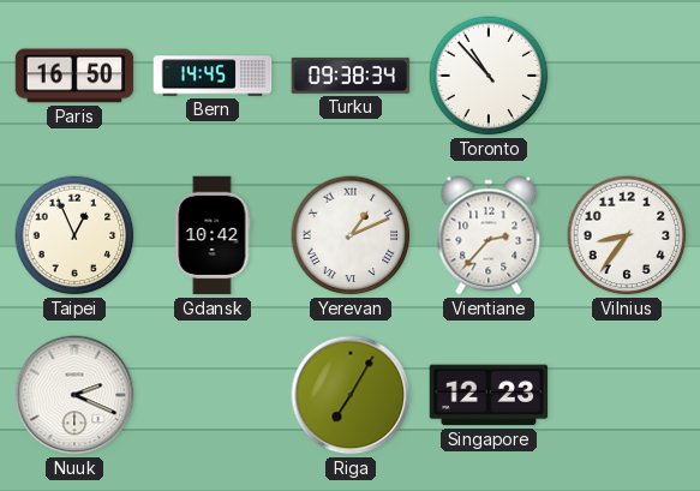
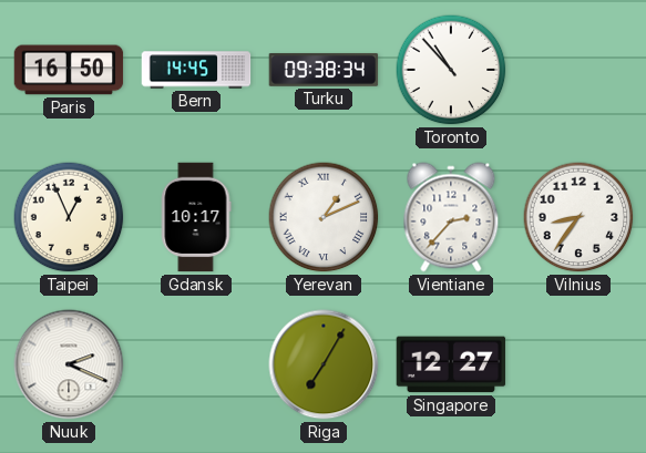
Gdansk: 10:42 -> 10:17
Singapore: 12:23 -> 12:27
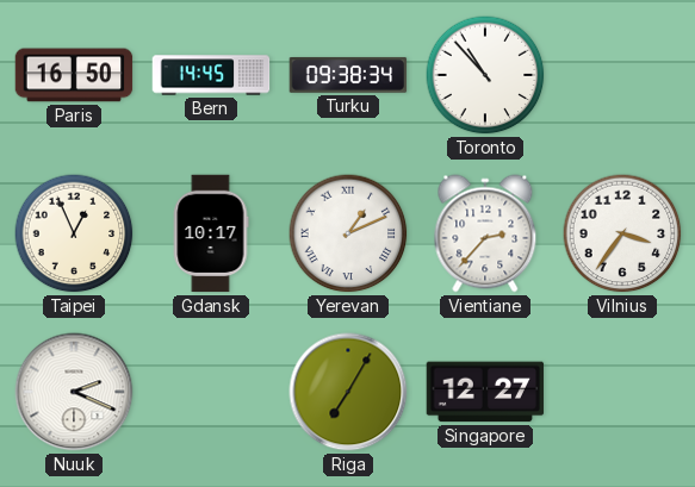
Vilnius: 8:36 -> 3:36
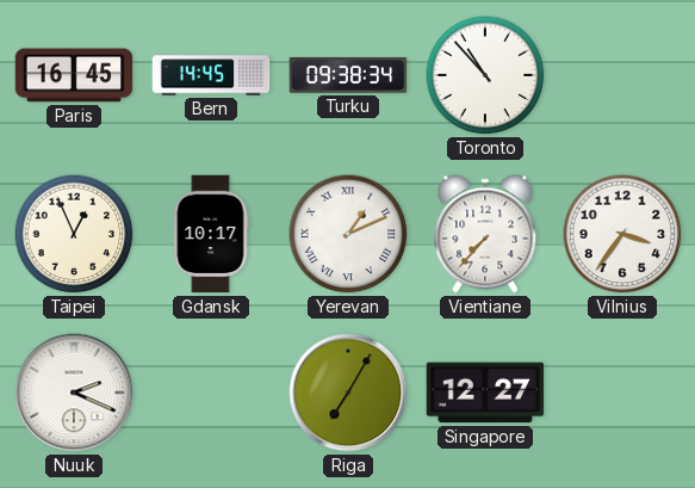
Paris: 16:50 -> 16:45
Vientiane: 2:37 -> 7:37
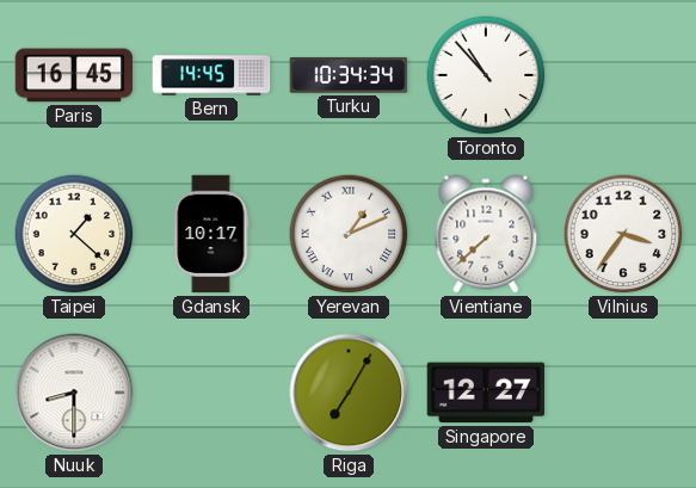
Turku: 09:38 -> 10:34
Taipei: 12:56 -> 1:22
Vientiane: 7:37 -> 7:38
Nuuk: 2:19 -> 8:30
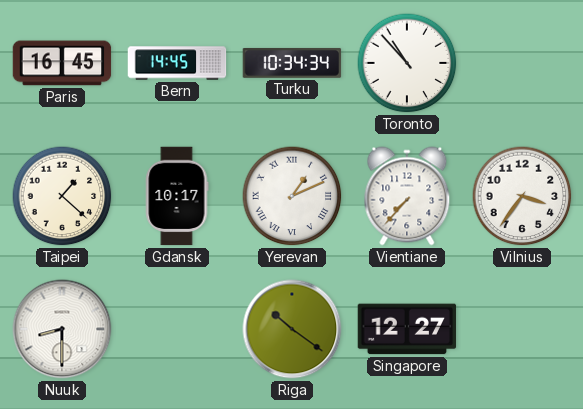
Vientiane: 7:38 -> 7:37
Riga: 7:05 -> 10:21
